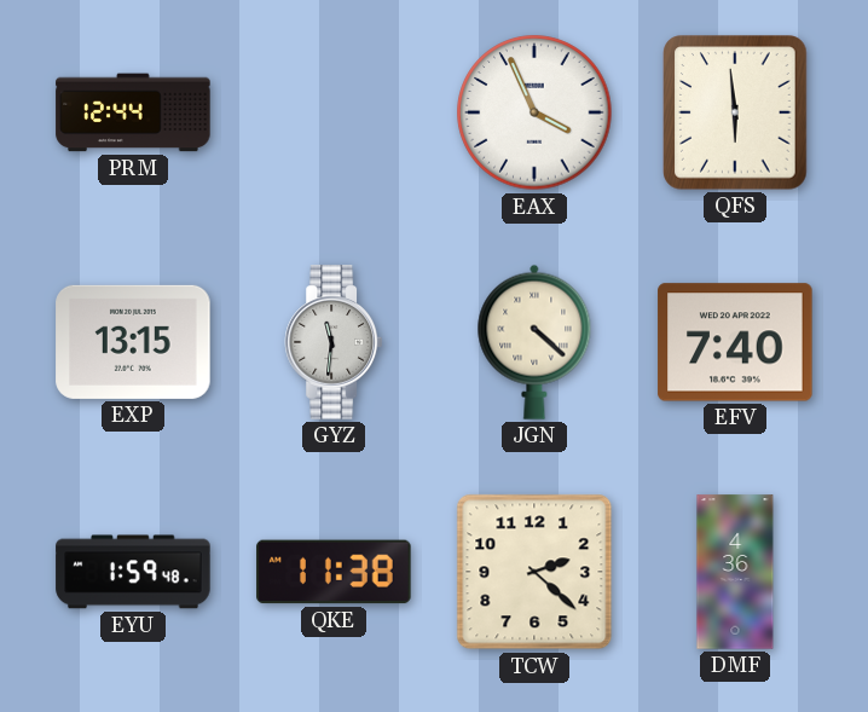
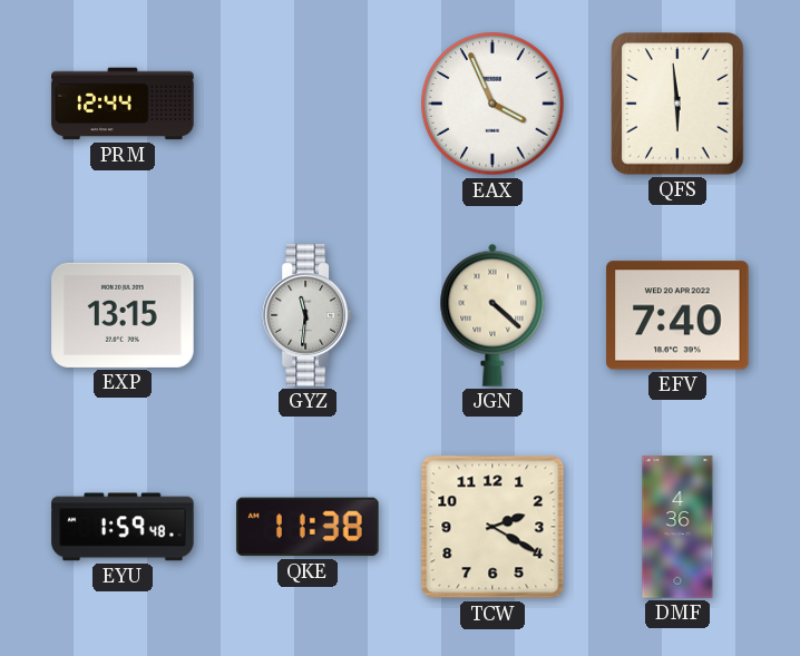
TCW: 2:22 -> 2:20
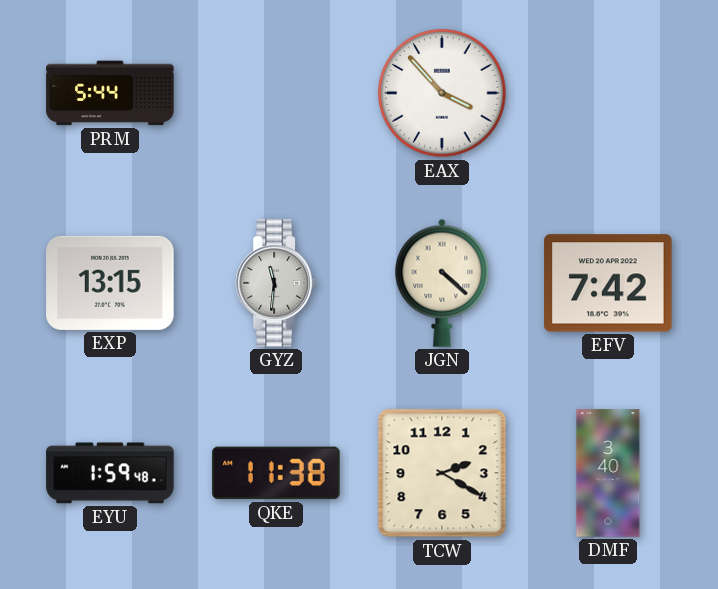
PRM: 12:44 -> 5:44
EAX: 3:56 -> 3:53
QFS: 5:59 -> none
EFV: 7:40 -> 7:42
DMF: 4:36 -> 3:40
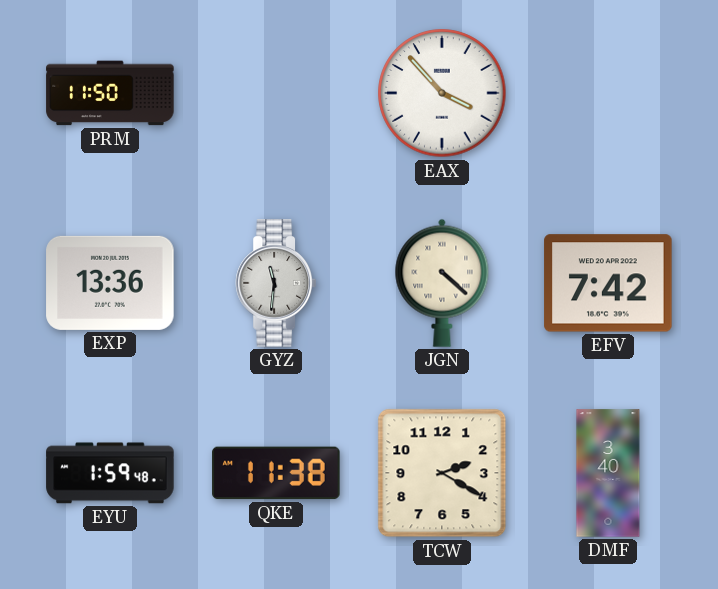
PRM: 5:44 -> 11:50
EXP: 13:15 -> 13:36
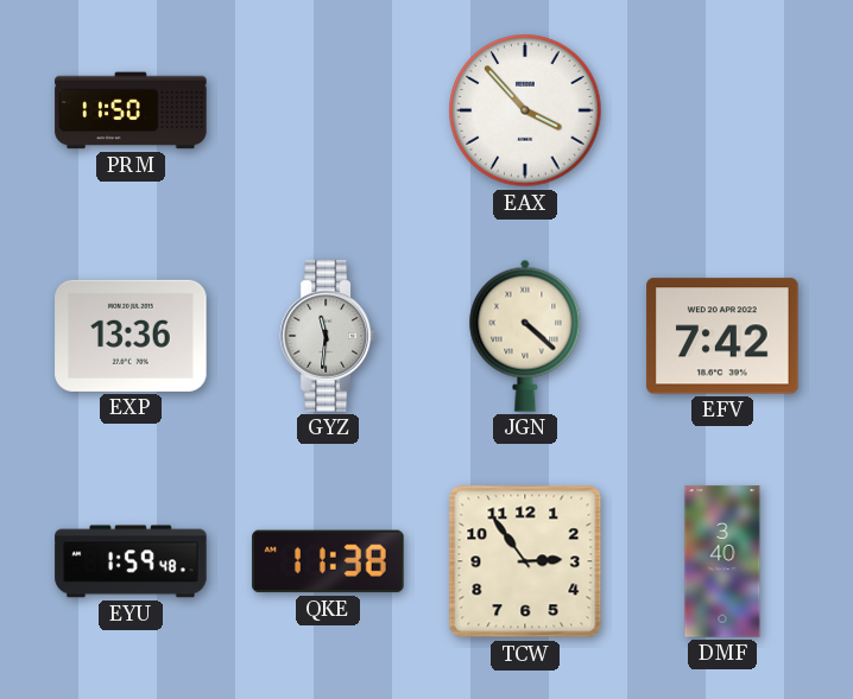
TCW: 2:20 -> 2:54
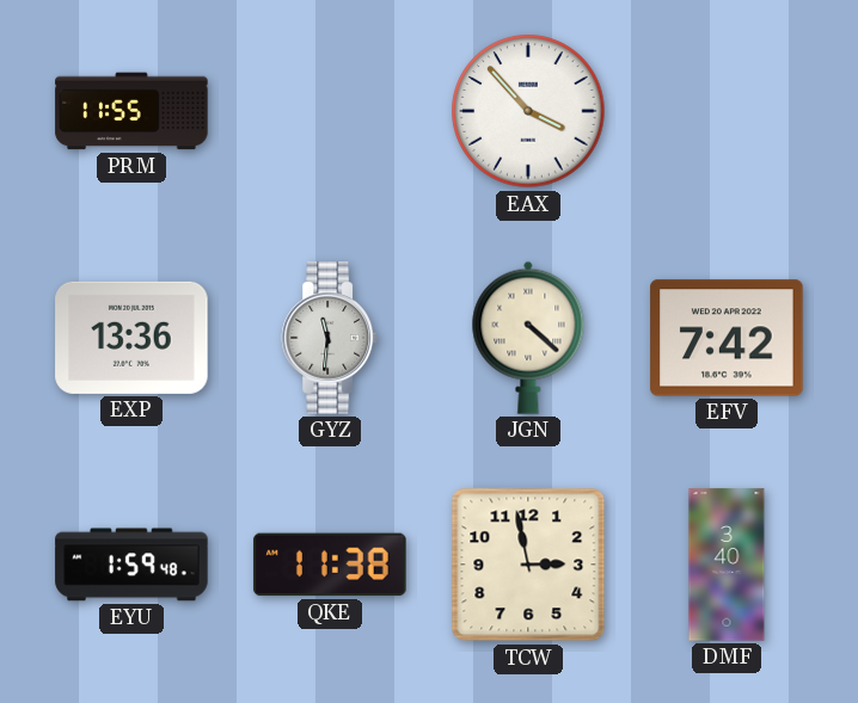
PRM: 11:50 -> 11:55
TCW: 2:54 -> 2:58
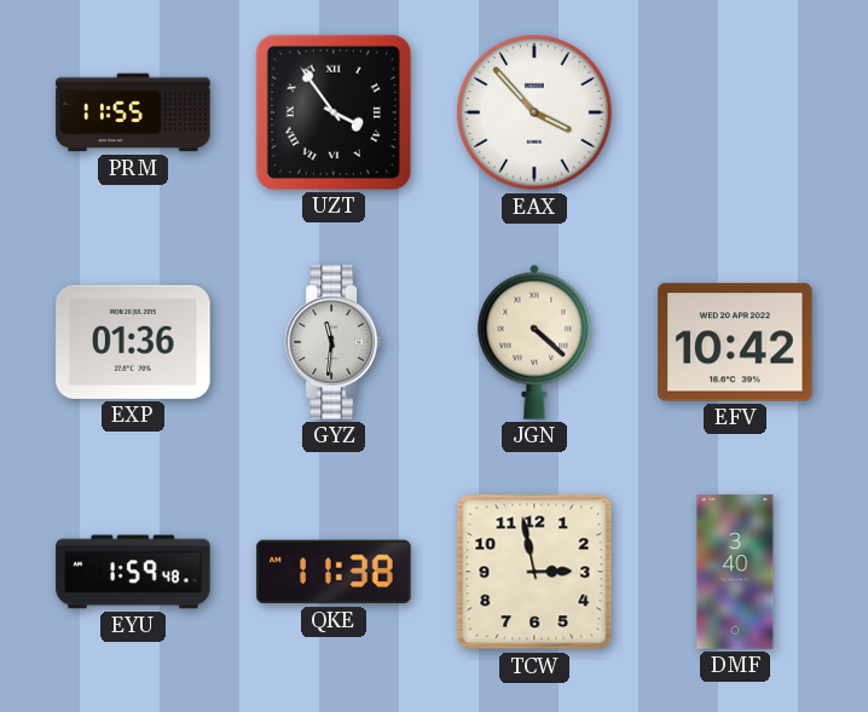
UZT: none -> 3:54
EXP: 13:36 -> 01:36
EFV: 7:42 -> 10:42
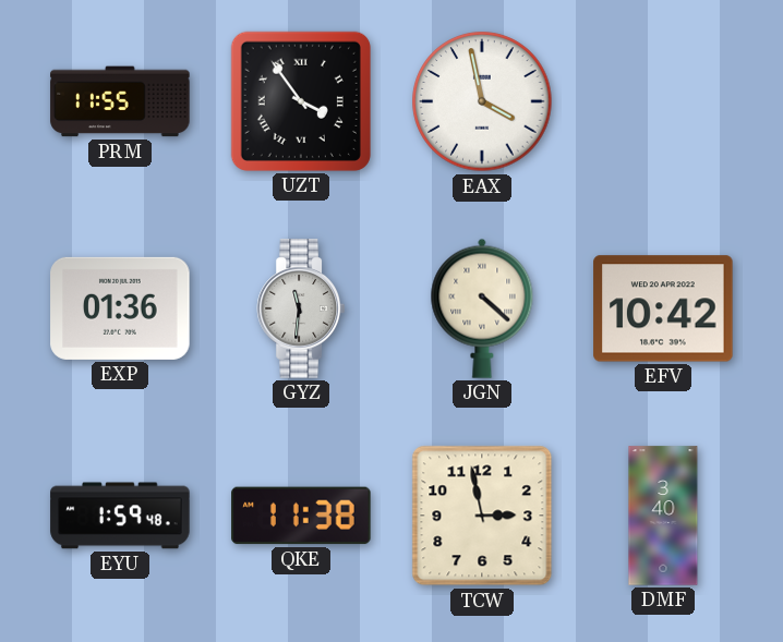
EAX: 3:53 -> 3:58
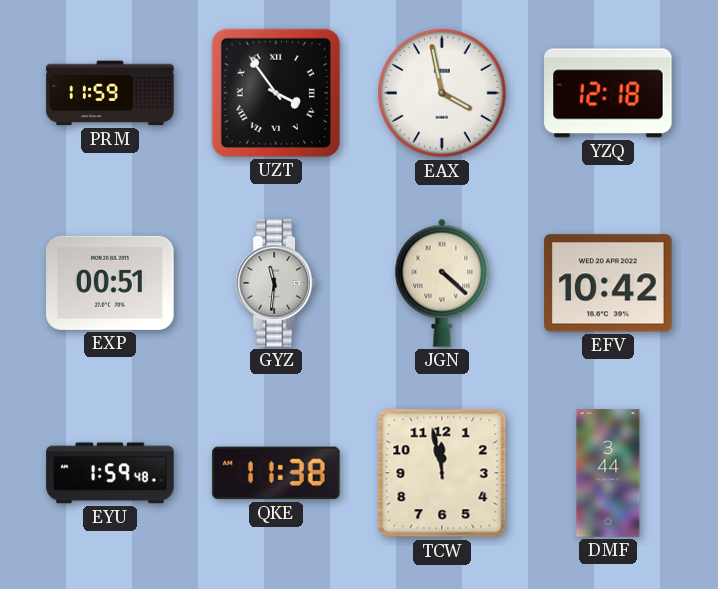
PRM: 11:55 -> 11:59
YZQ: none -> 12:18
EXP: 01:36 -> 00:51
TCW: 2:58 -> 11:58
DMF: 3:40 -> 3:44
